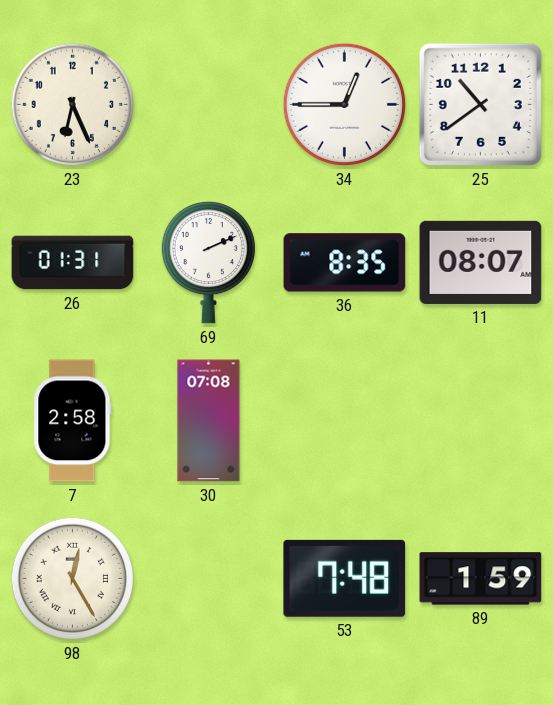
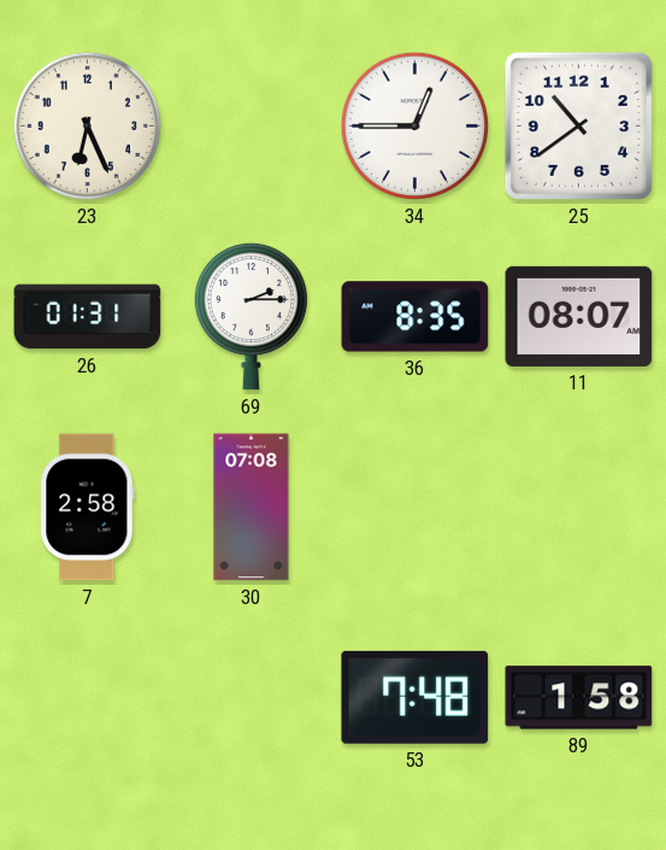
69: 2:11 -> 2:15
98: 12:25 -> none
89: 1:59 -> 1:58
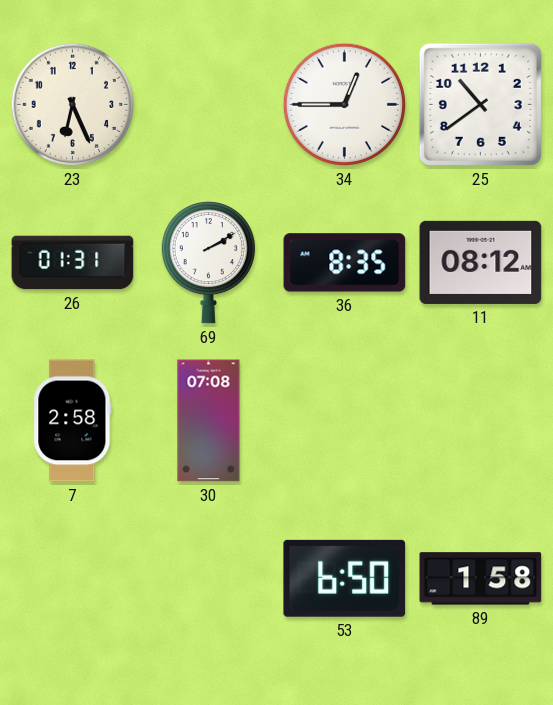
69: 2:15 -> 2:10
11: 08:07 -> 08:12
53: 7:48 -> 6:50
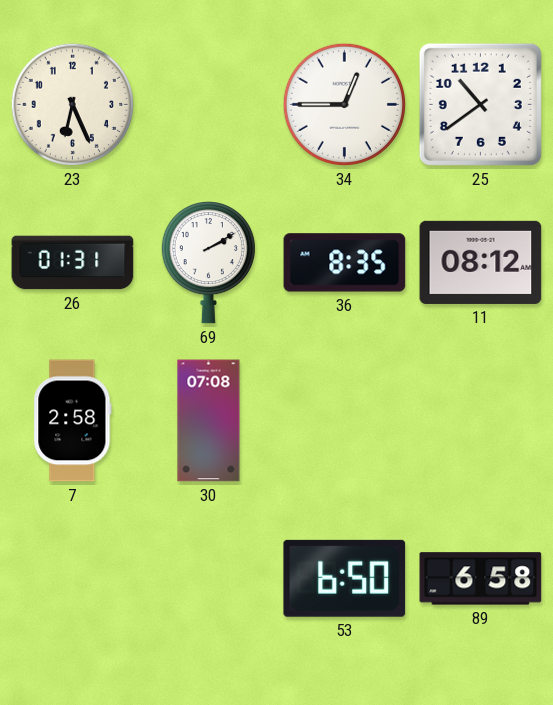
89: 1:58 -> 6:58
